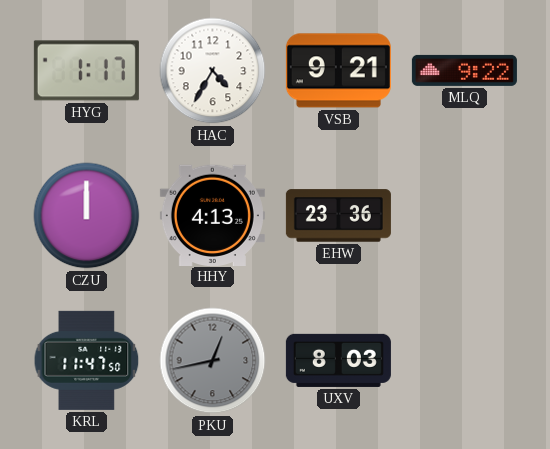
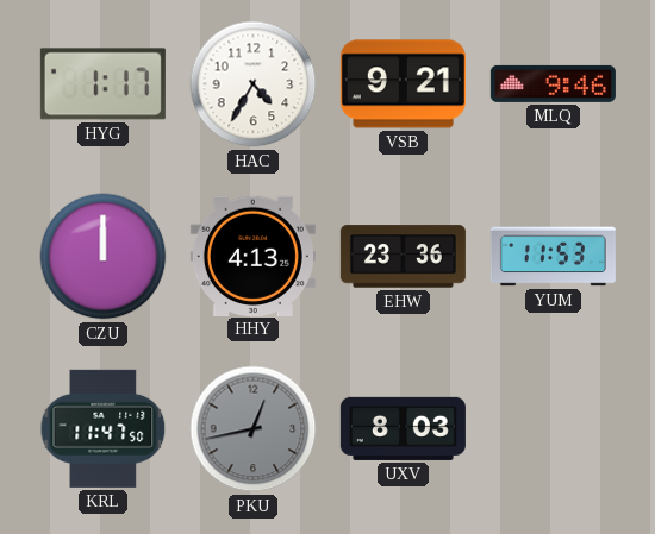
MLQ: 9:22 -> 9:46
YUM: none -> 11:53
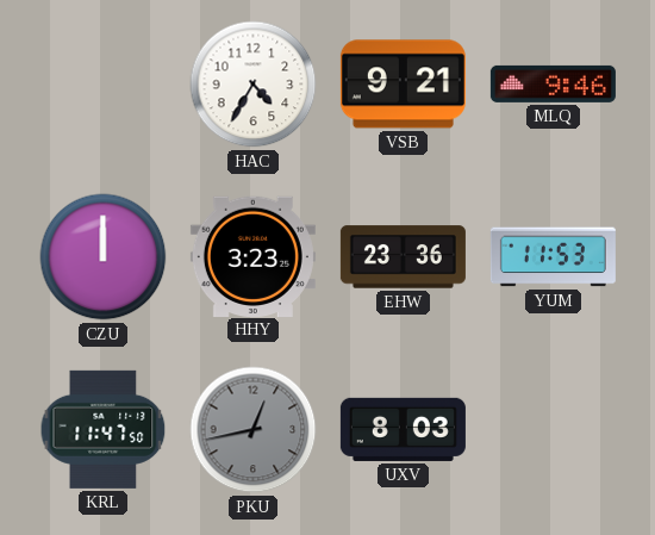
HYG: 1:17 -> none
HHY: 4:13 -> 3:23
